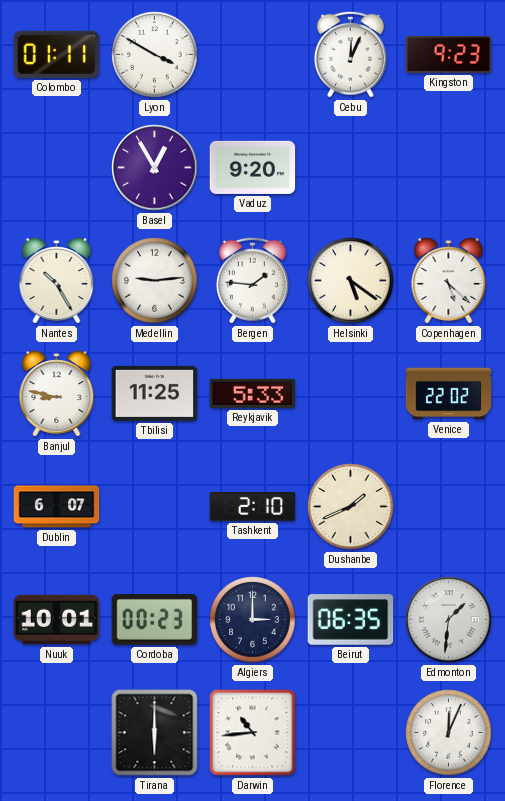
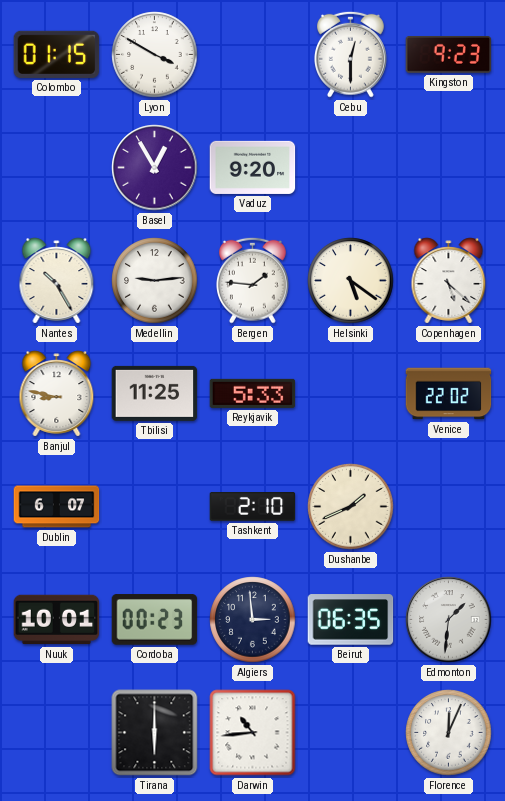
Colombo: 01:11 -> 01:15
Cebu: 12:04 -> 12:30
Algiers: 3:00 -> 2:59
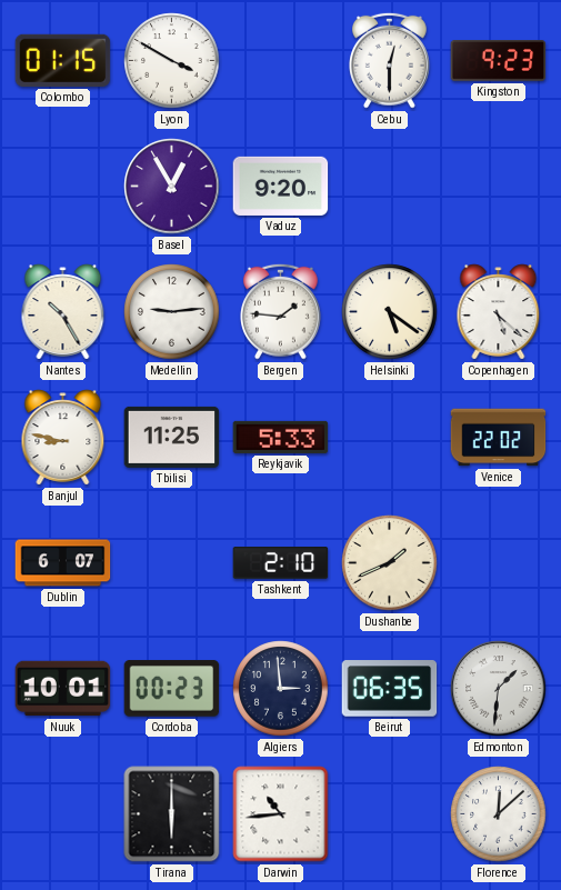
Florence: 12:04 -> 12:08
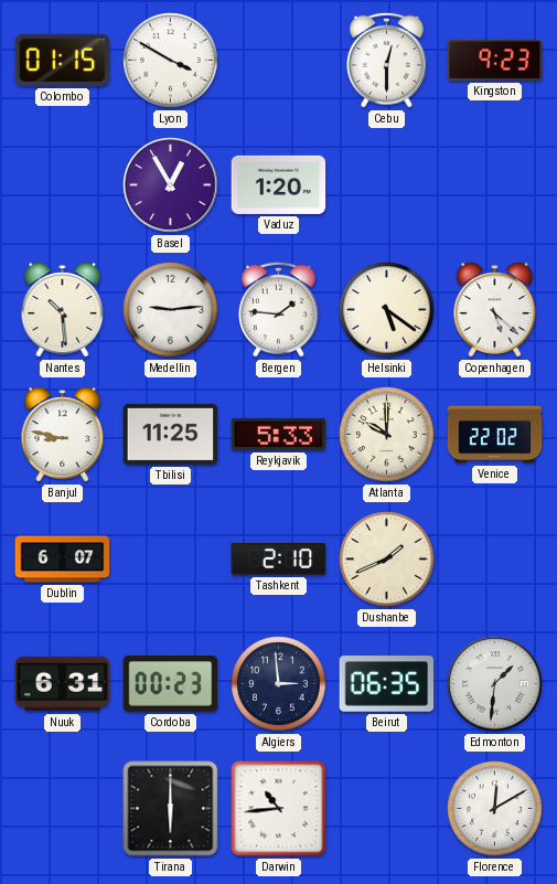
Vaduz: 9:20 -> 1:20
Nantes: 10:25 -> 10:29
Atlanta: none -> 10:00
Nuuk: 10:01 -> 6:31
Florence: 12:08 -> 12:10
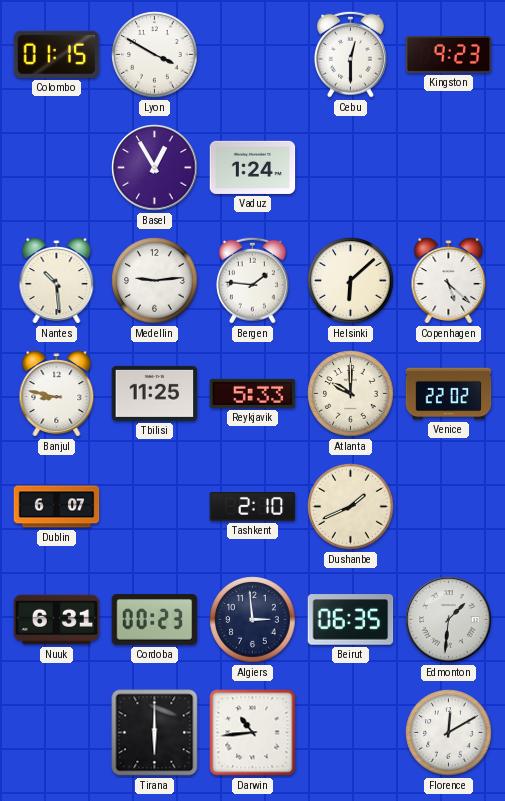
Vaduz: 1:20 -> 1:24
Helsinki: 5:21 -> 6:08
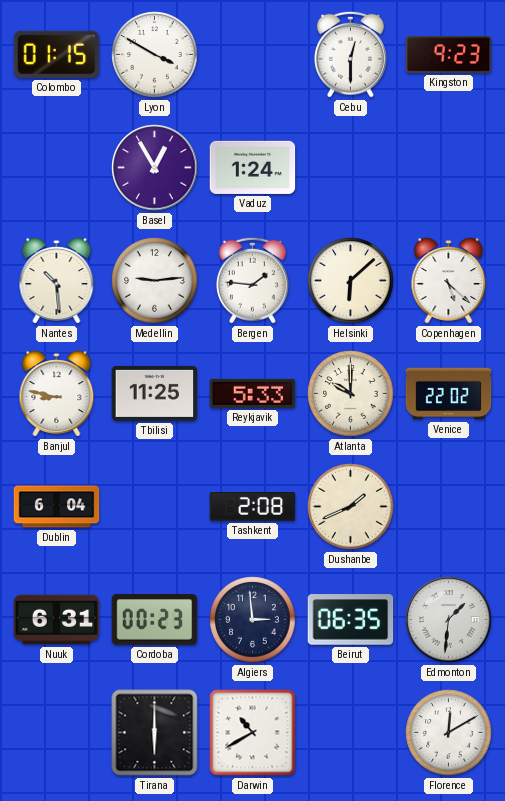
Dublin: 6:07 -> 6:04
Tashkent: 2:10 -> 2:08
Darwin: 10:44 -> 10:40
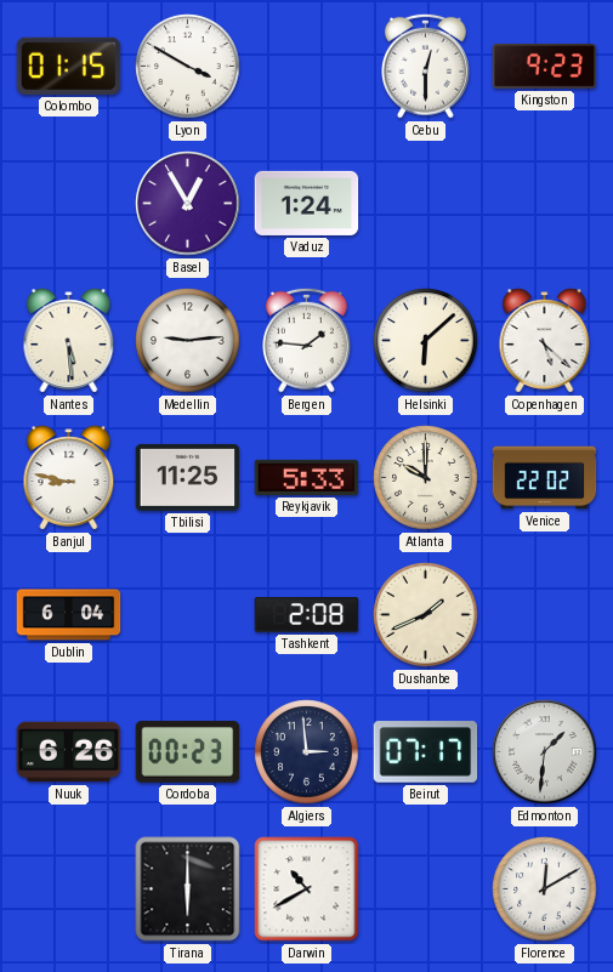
Nantes: 10:29 -> 5:29
Nuuk: 6:31 -> 6:26
Beirut: 06:35 -> 07:17
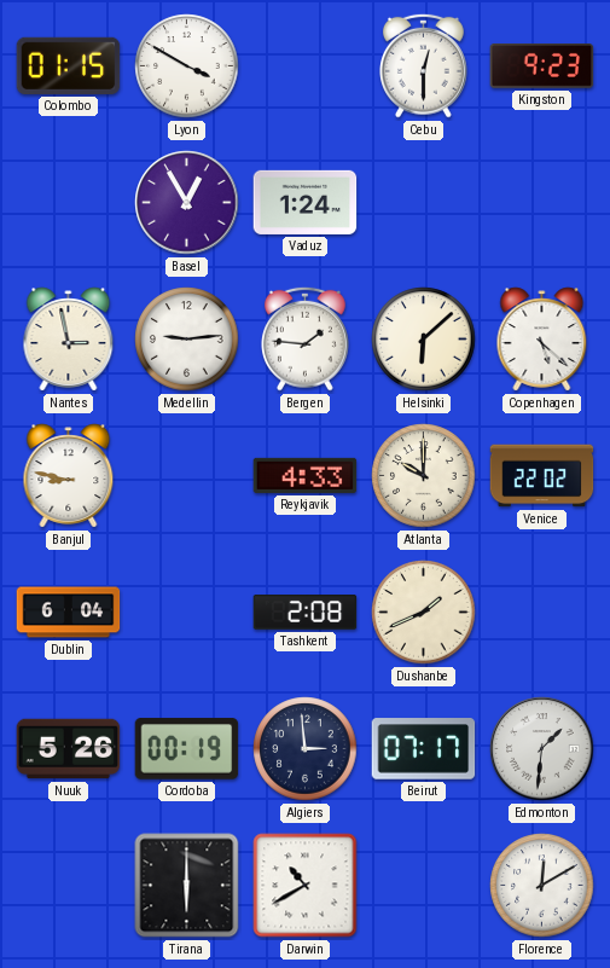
Nantes: 5:29 -> 2:58
Tbilisi: 11:25 -> none
Reykjavik: 5:33 -> 4:33
Nuuk: 6:26 -> 5:26
Cordoba: 00:23 -> 00:19
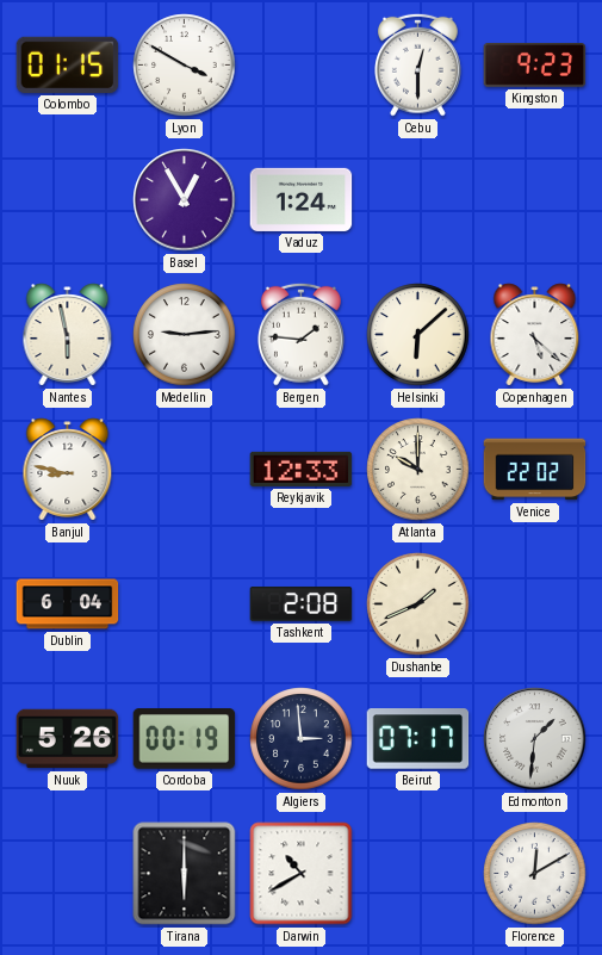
Nantes: 2:58 -> 5:58
Reykjavik: 4:33 -> 12:33
